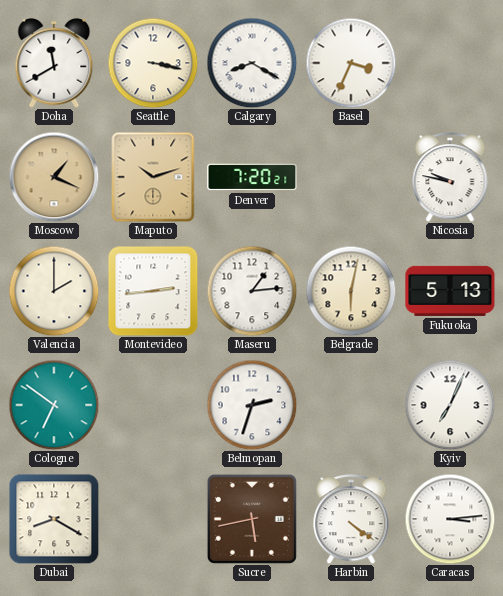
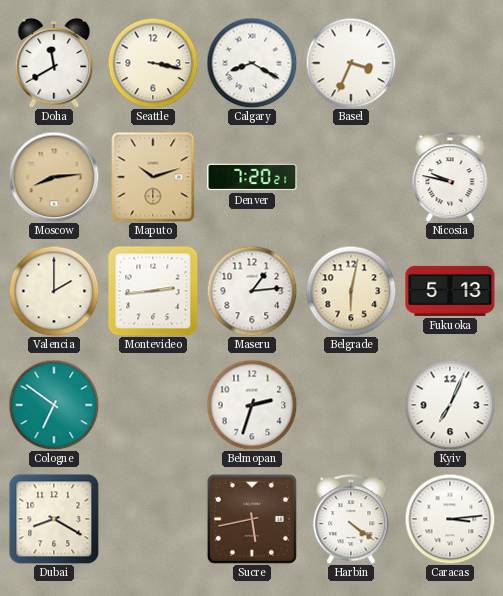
Moscow: 1:19 -> 8:14
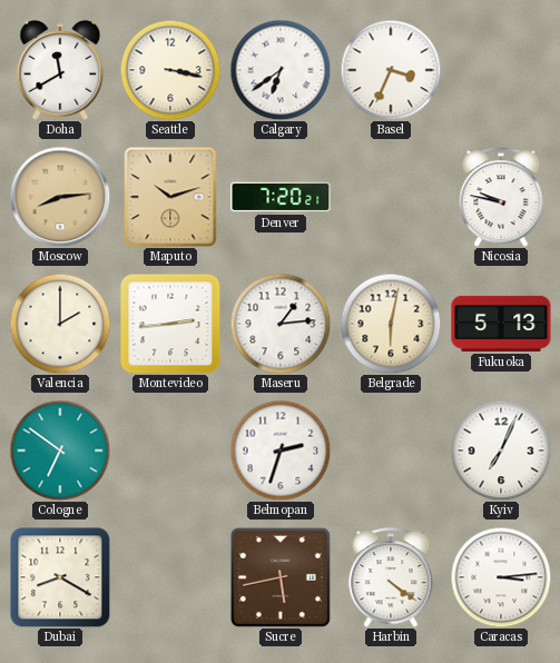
Calgary: 8:20 -> 6:39
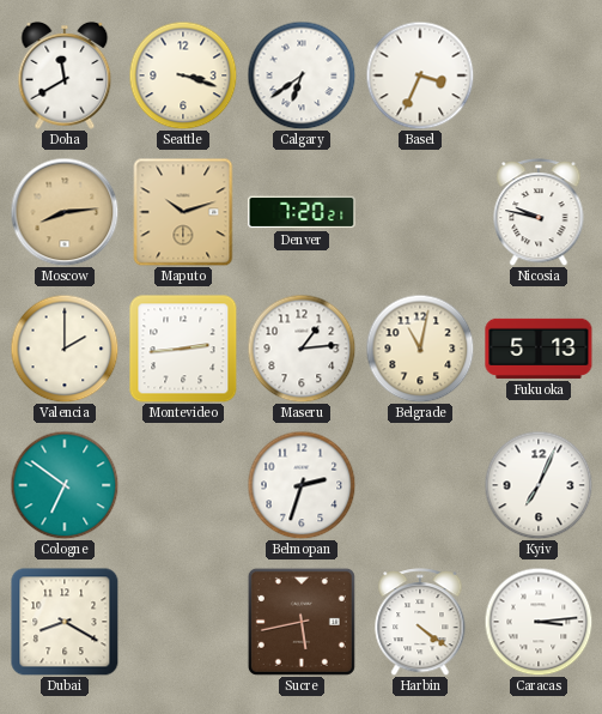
Seattle: 3:17 -> 3:18
Belgrade: 6:02 -> 11:02
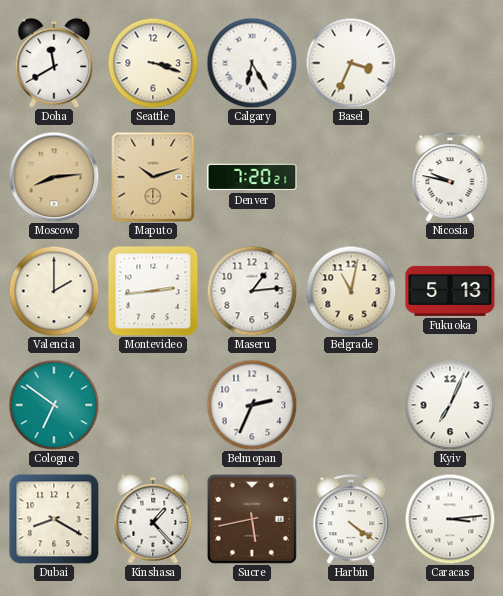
Calgary: 6:39 -> 6:25
Belmopan: 2:33 -> 2:34
Kinshasa: none -> 1:23
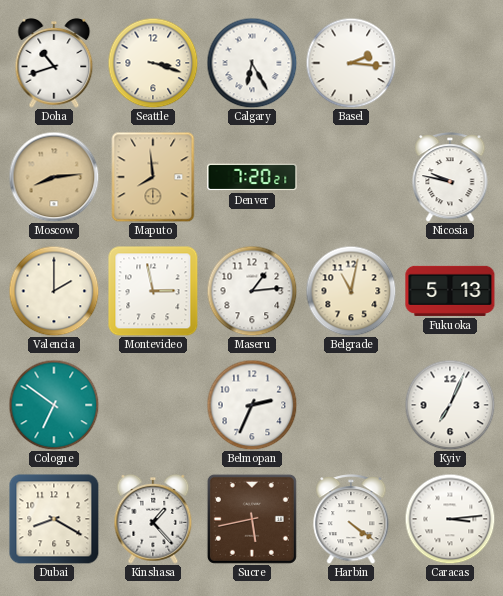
Doha: 11:40 -> 10:42
Basel: 3:34 -> 2:16
Maputo: 10:12 -> 7:59
Montevideo: 2:44 -> 2:58
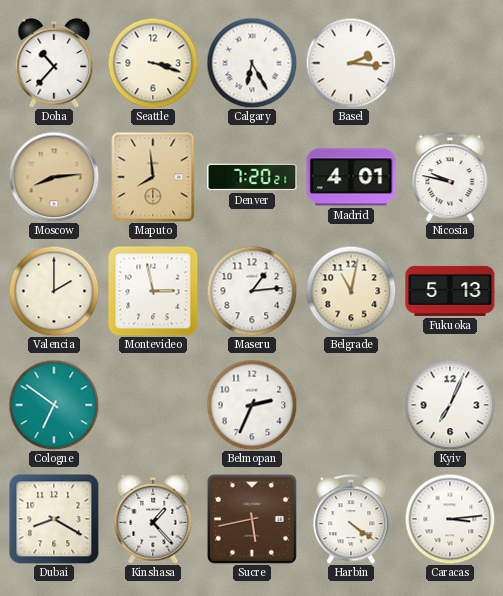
Doha: 10:42 -> 10:37
Madrid: none -> 4:01
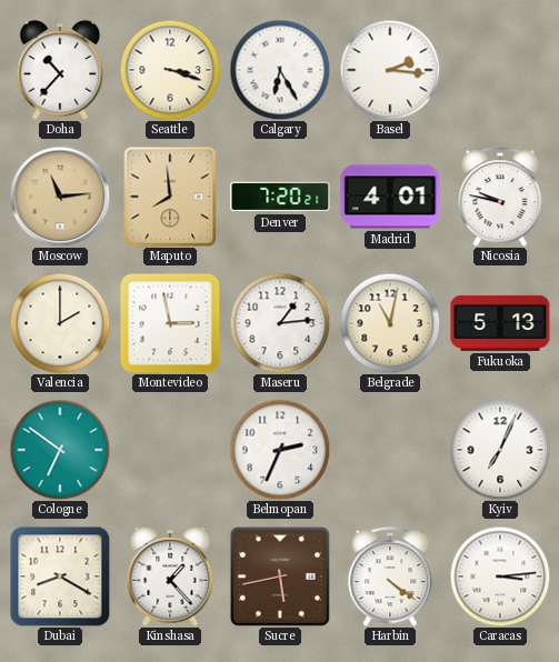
Moscow: 8:14 -> 11:14
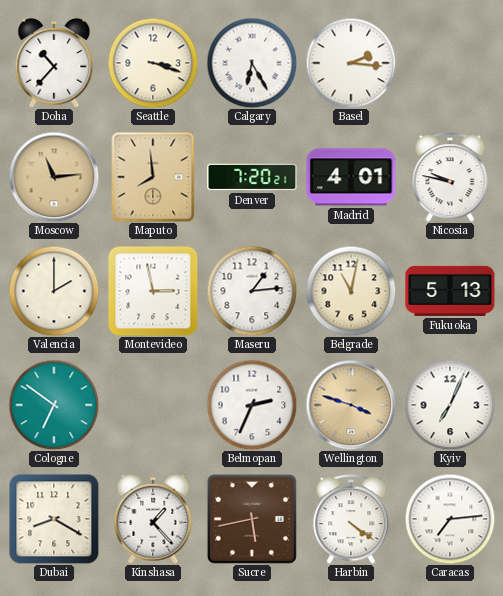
Wellington: none -> 3:48
Caracas: 3:14 -> 7:14
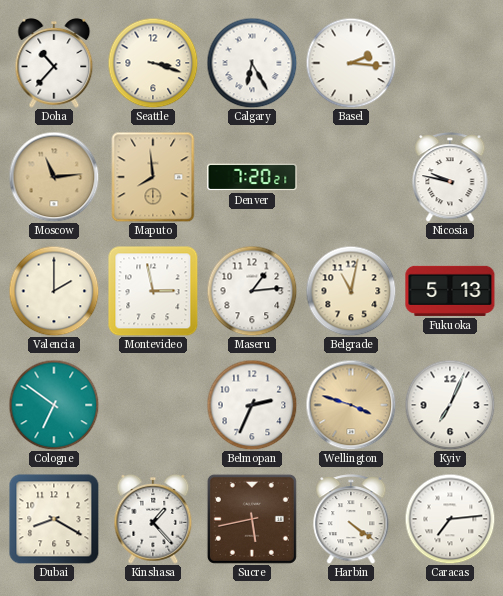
Madrid: 4:01 -> none
